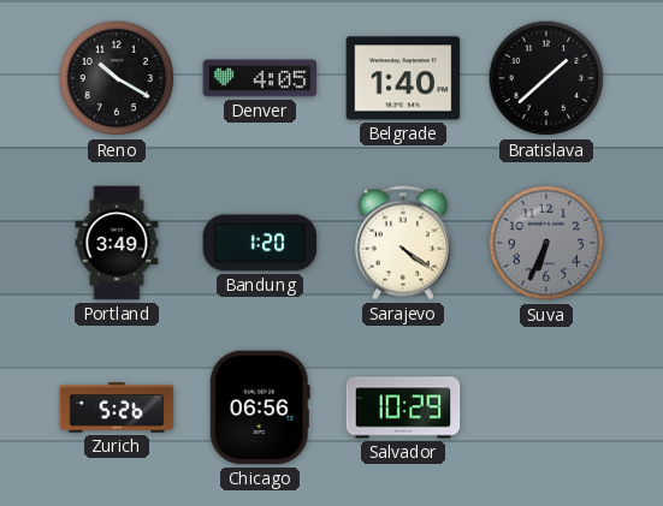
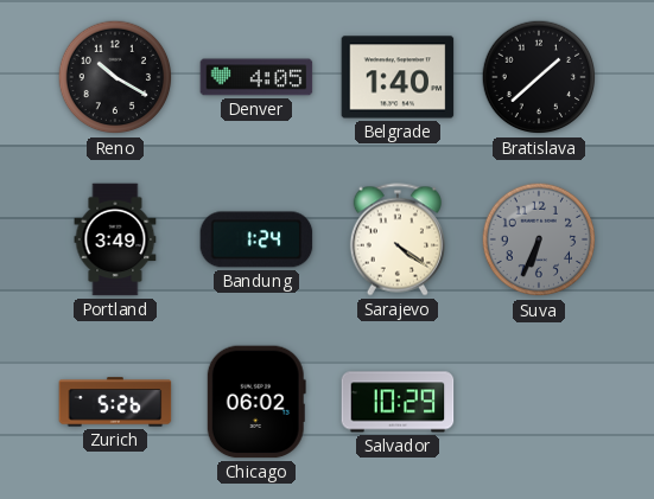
Bandung: 1:20 -> 1:24
Chicago: 06:56 -> 06:02
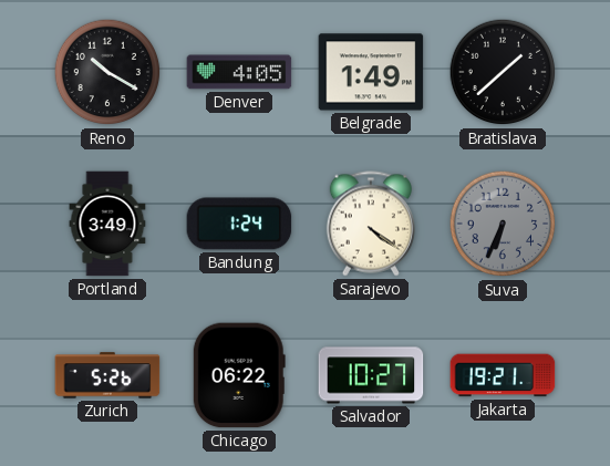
Belgrade: 1:40 -> 1:49
Chicago: 06:02 -> 06:22
Salvador: 10:29 -> 10:27
Jakarta: none -> 19:21
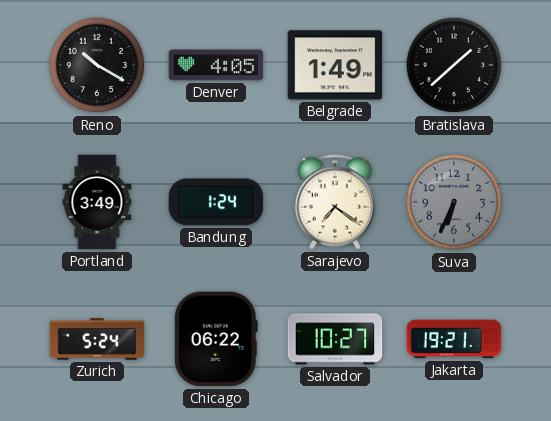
Sarajevo: 4:21 -> 7:21
Zurich: 5:26 -> 5:24
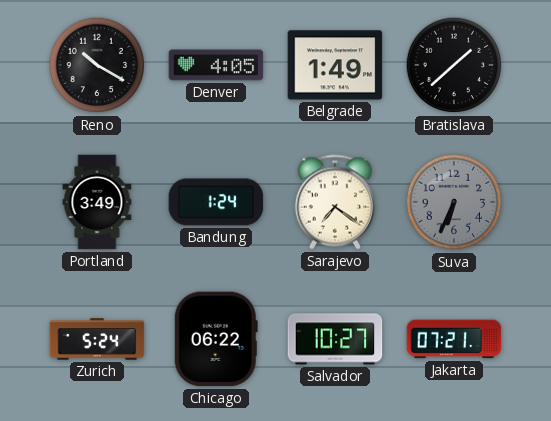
Jakarta: 19:21 -> 07:21
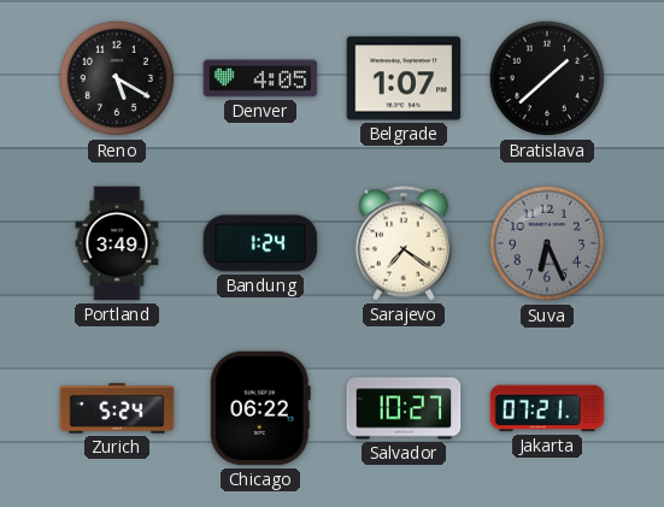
Reno: 10:20 -> 5:20
Belgrade: 1:49 -> 1:07
Suva: 6:34 -> 6:26
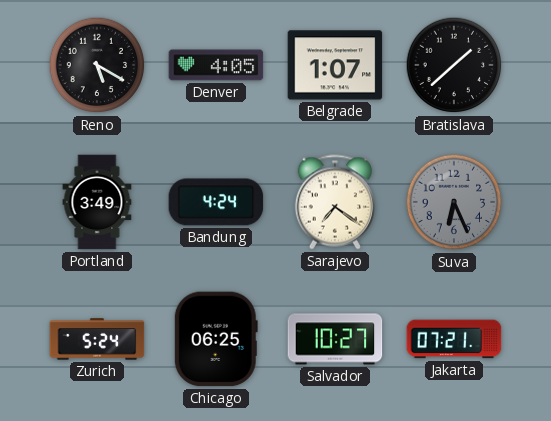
Bandung: 1:24 -> 4:24
Chicago: 06:22 -> 06:25
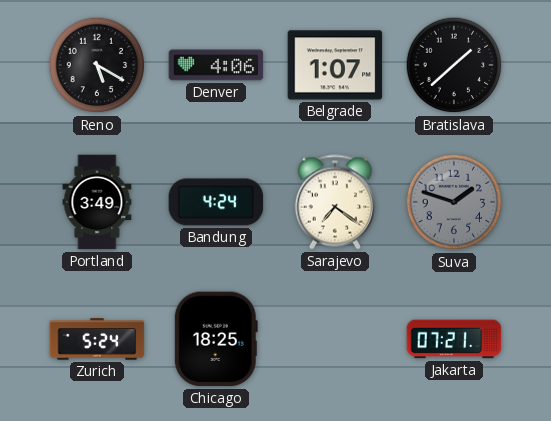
Denver: 4:05 -> 4:06
Suva: 6:26 -> 1:48
Chicago: 06:25 -> 18:25
Salvador: 10:27 -> none
